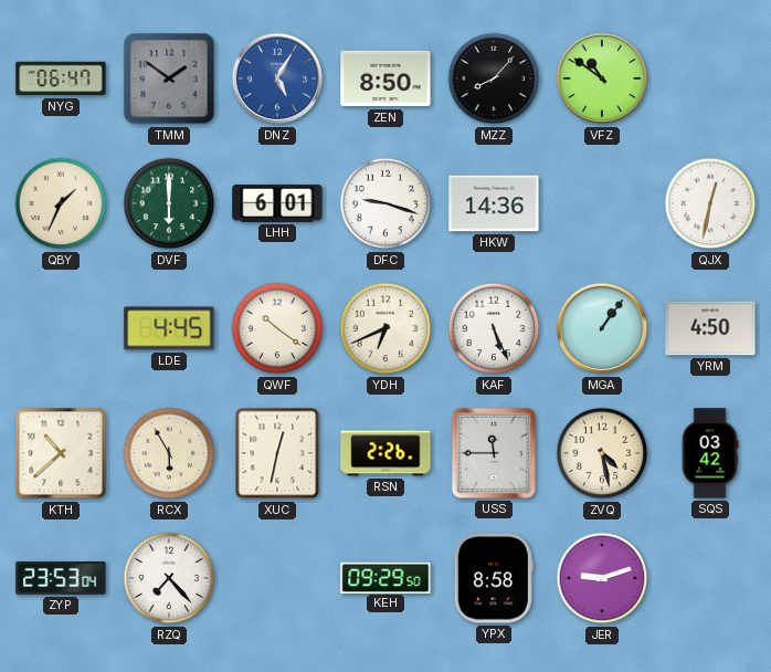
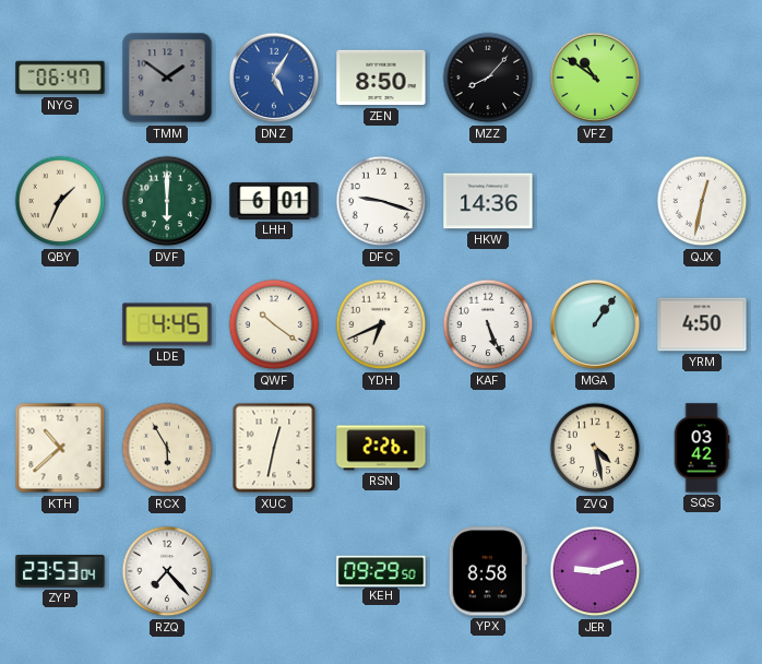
USS: 11:45 -> none
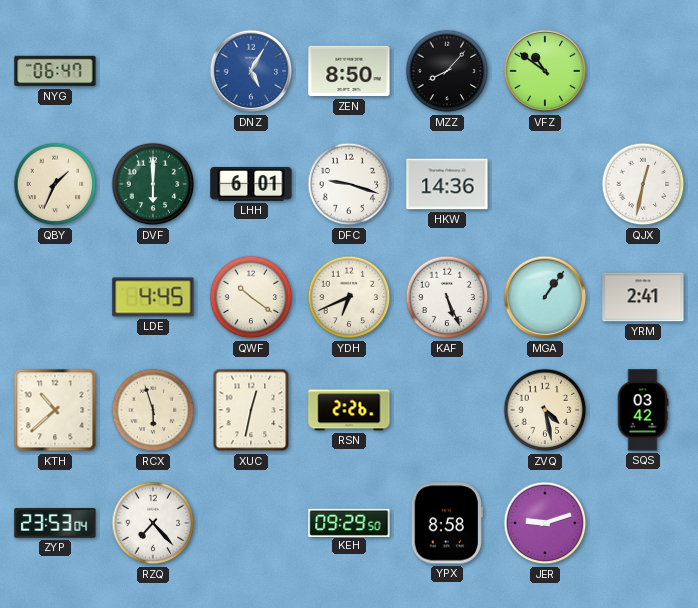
TMM: 1:51 -> none
YRM: 4:50 -> 2:41
RCX: 5:55 -> 5:57
